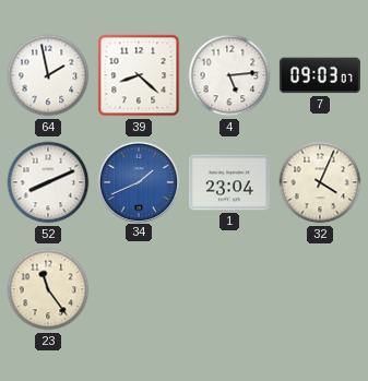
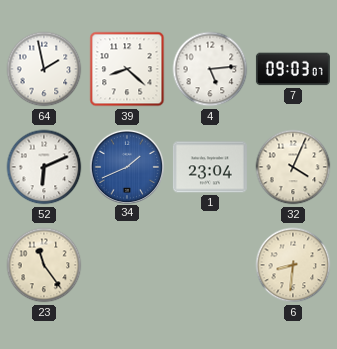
52: 8:11 -> 6:11
6: none -> 8:31
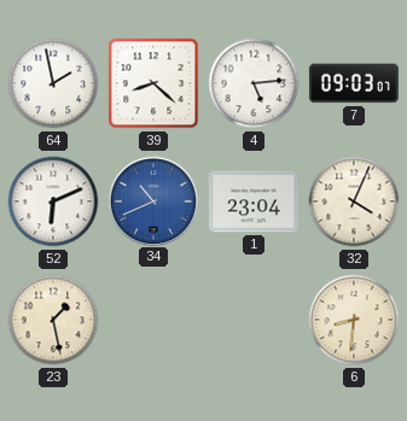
34: 1:41 -> 10:41
23: 11:24 -> 1:28
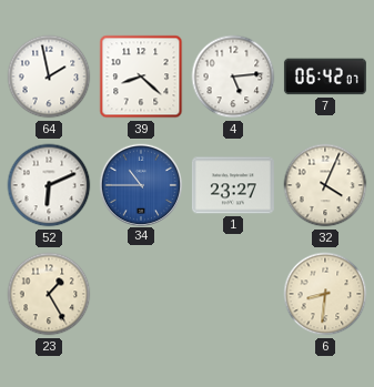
7: 09:03 -> 06:42
34: 10:41 -> 10:45
1: 23:04 -> 23:27
23: 1:28 -> 1:25
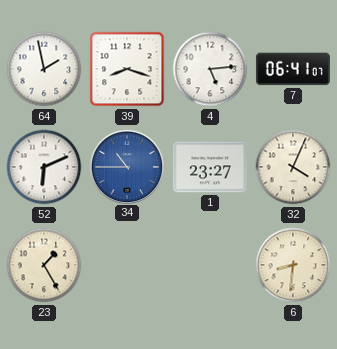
39: 8:22 -> 8:18
7: 06:42 -> 06:41
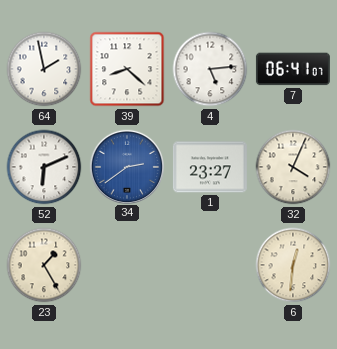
39: 8:18 -> 8:22
34: 10:45 -> 2:39
6: 8:31 -> 12:31
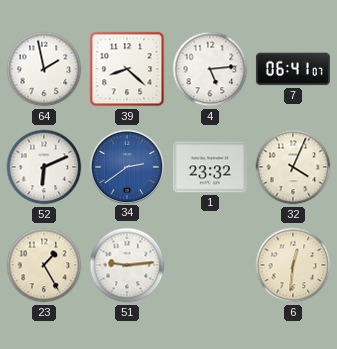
1: 23:27 -> 23:32
51: none -> 9:14
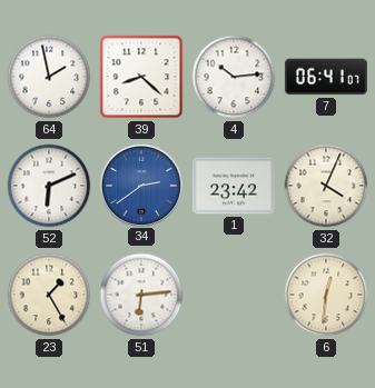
4: 5:14 -> 10:14
1: 23:32 -> 23:42
51: 9:14 -> 6:14
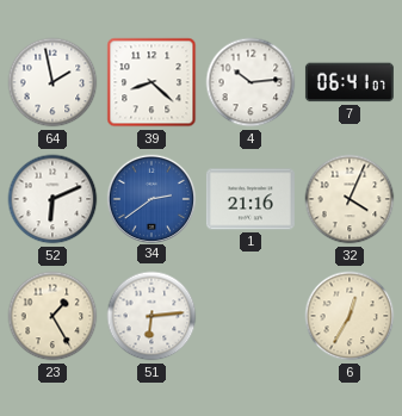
1: 23:42 -> 21:16
6: 12:31 -> 12:35
